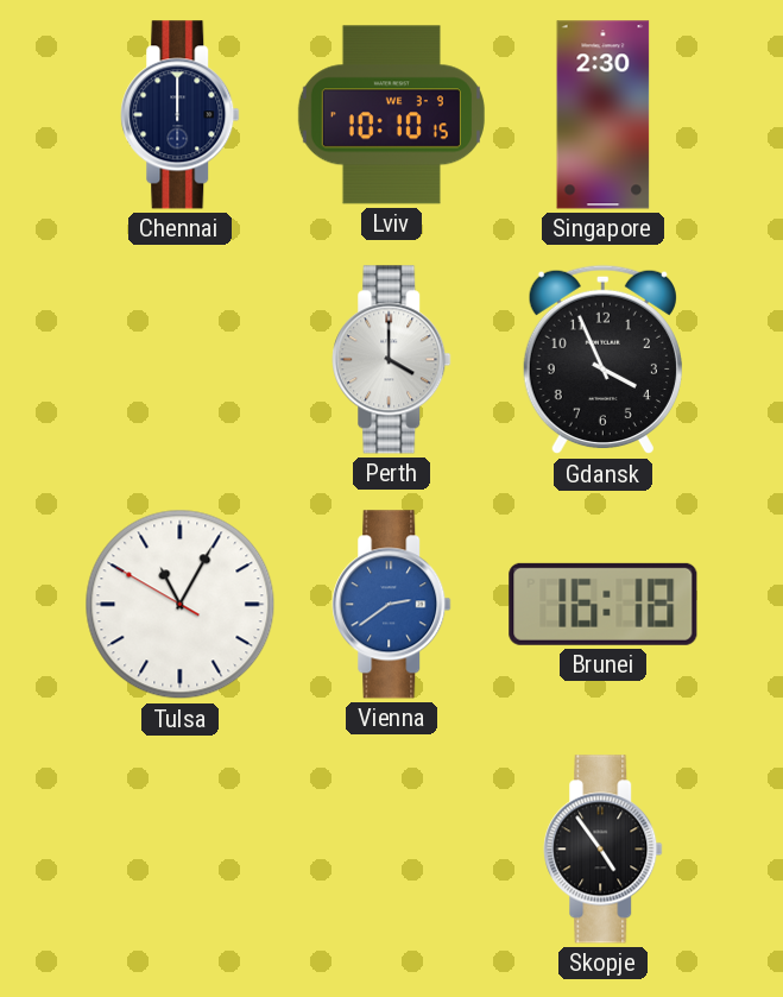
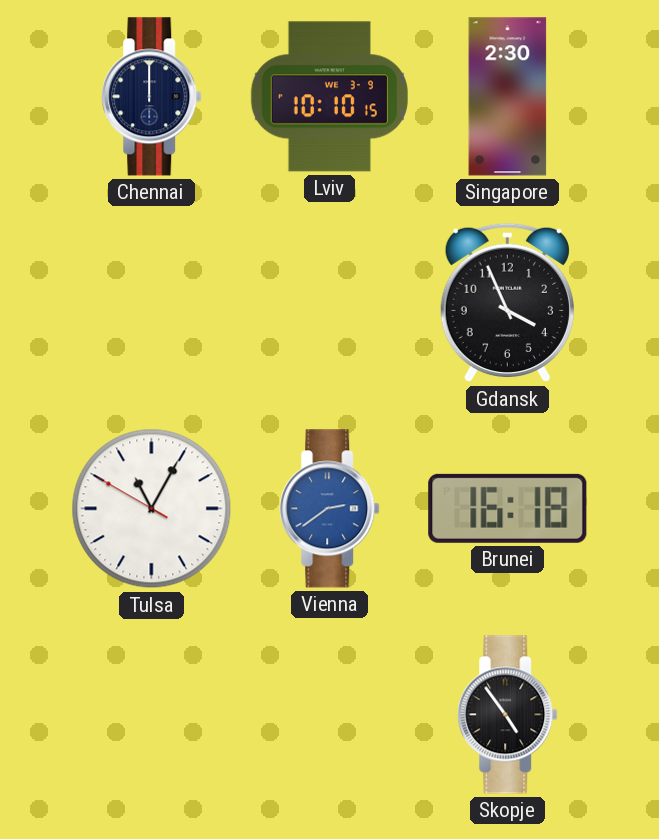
Perth: 4:00 -> none
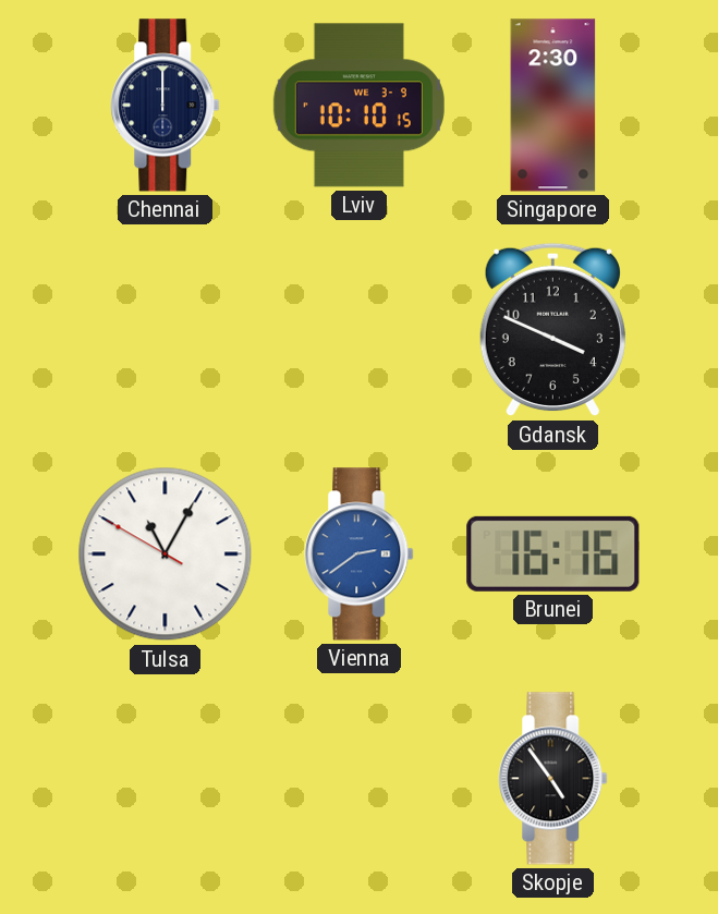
Gdansk: 3:56 -> 3:49
Brunei: 16:18 -> 16:16
